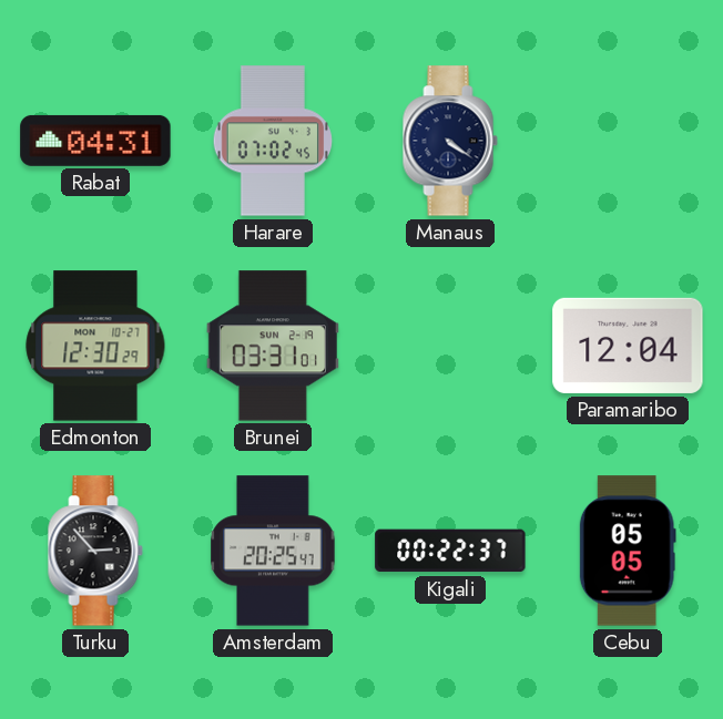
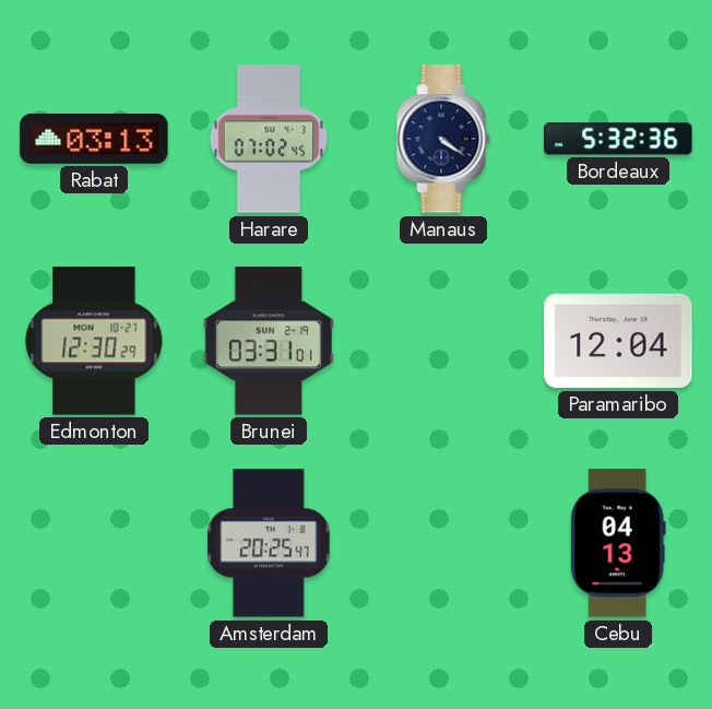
Rabat: 04:31 -> 03:13
Bordeaux: none -> 5:32
Turku: 2:53 -> none
Kigali: 00:22 -> none
Cebu: 05:05 -> 04:13
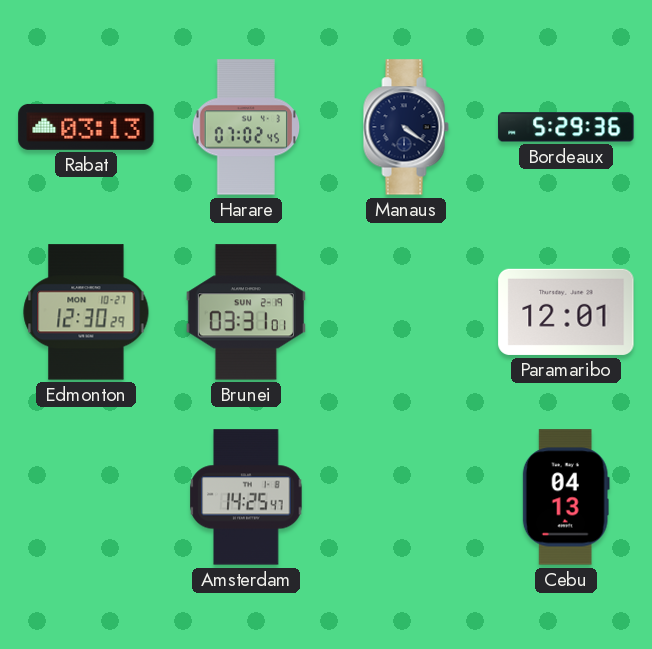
Bordeaux: 5:32 -> 5:29
Paramaribo: 12:04 -> 12:01
Amsterdam: 20:25 -> 14:25
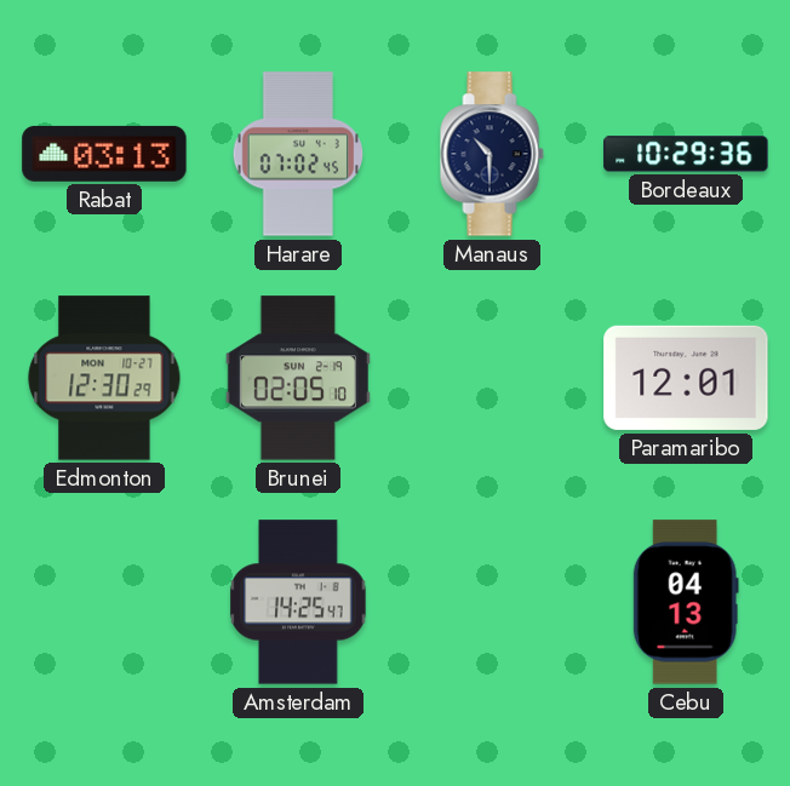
Manaus: 4:21 -> 10:30
Bordeaux: 5:29 -> 10:29
Brunei: 03:31 -> 02:05
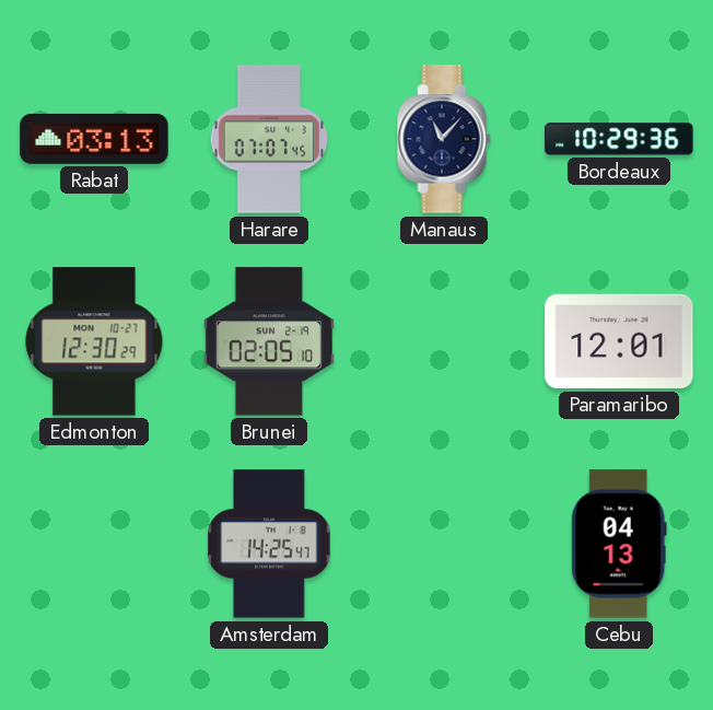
Harare: 07:02 -> 07:07
Manaus: 10:30 -> 11:07
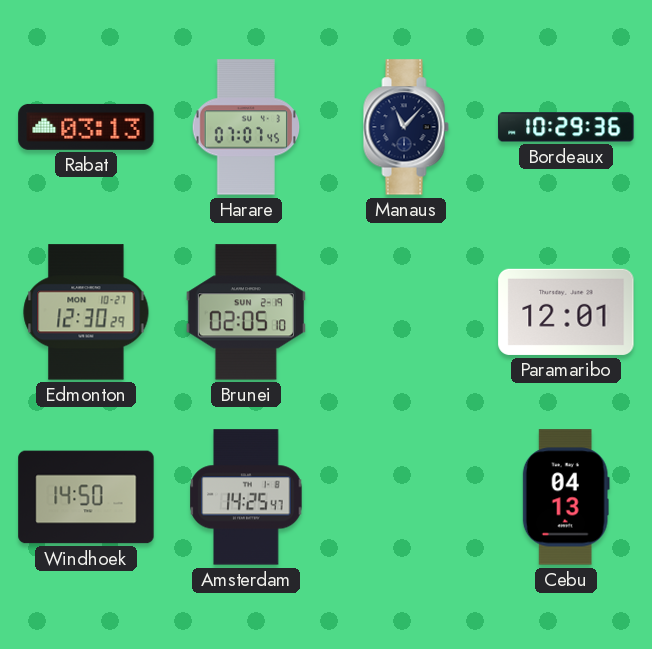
Windhoek: none -> 14:50
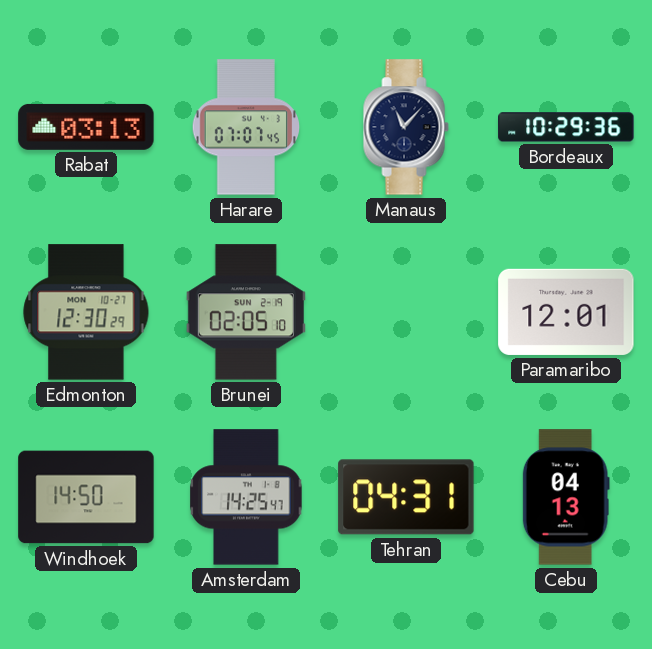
Tehran: none -> 04:31
